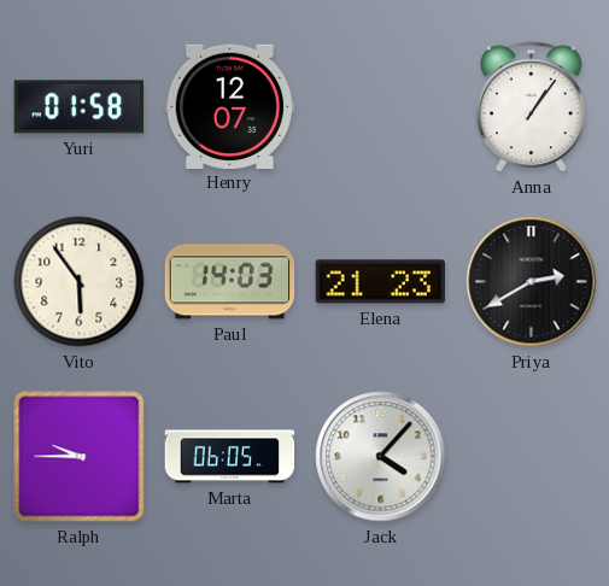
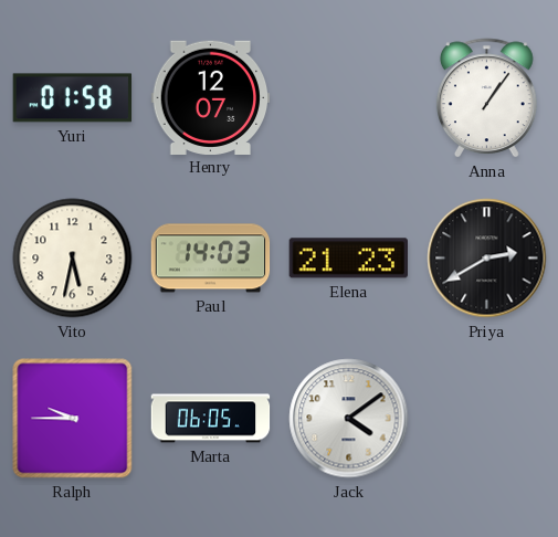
Vito: 5:54 -> 5:32
Jack: 4:07 -> 4:09
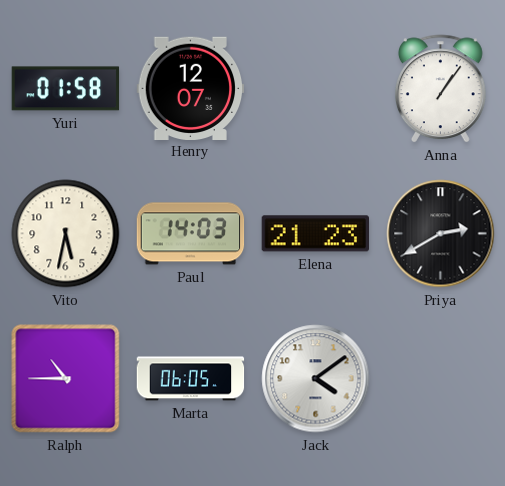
Ralph: 9:45 -> 10:45
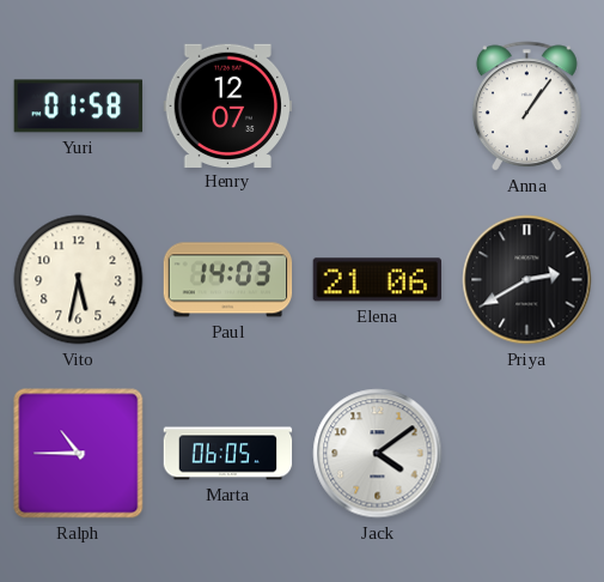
Elena: 21:23 -> 21:06
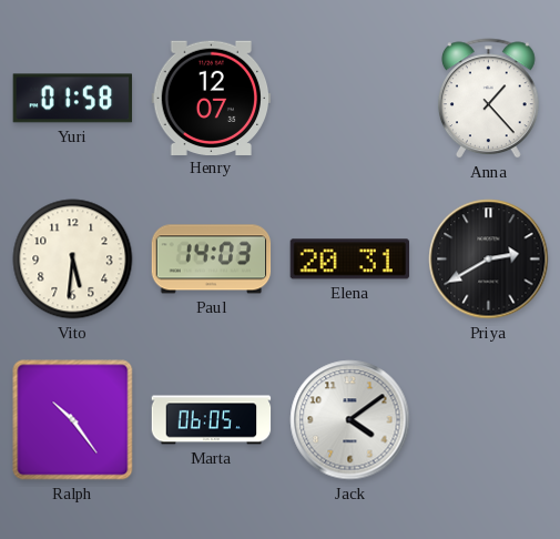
Anna: 1:06 -> 1:23
Vito: 5:32 -> 5:31
Elena: 21:06 -> 20:31
Ralph: 10:45 -> 10:24
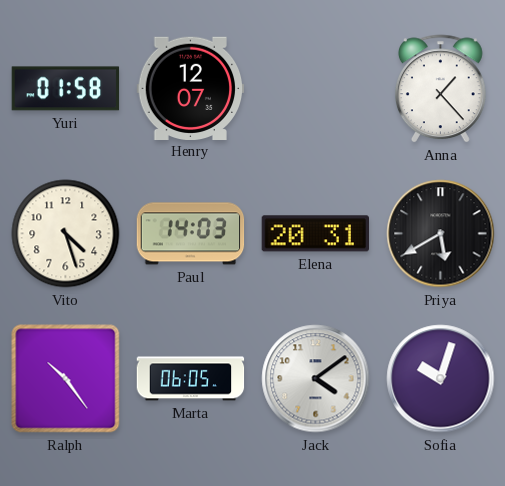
Vito: 5:31 -> 4:27
Priya: 2:40 -> 5:40
Sofia: none -> 10:03
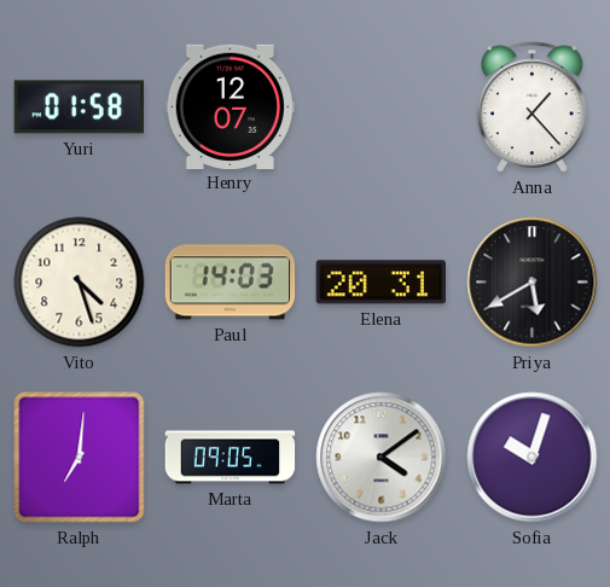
Ralph: 10:24 -> 7:01
Marta: 06:05 -> 09:05
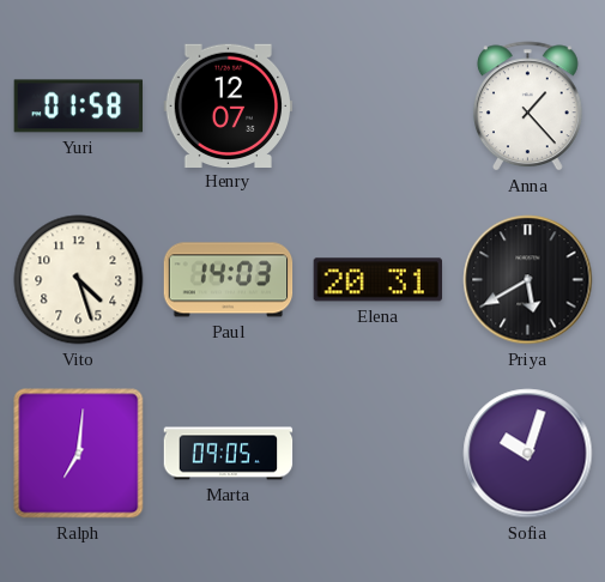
Jack: 4:09 -> none
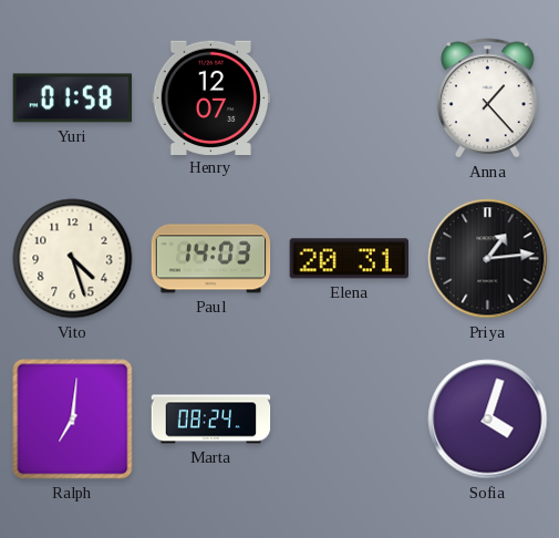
Priya: 5:40 -> 1:14
Marta: 09:05 -> 08:24
Sofia: 10:03 -> 4:03
